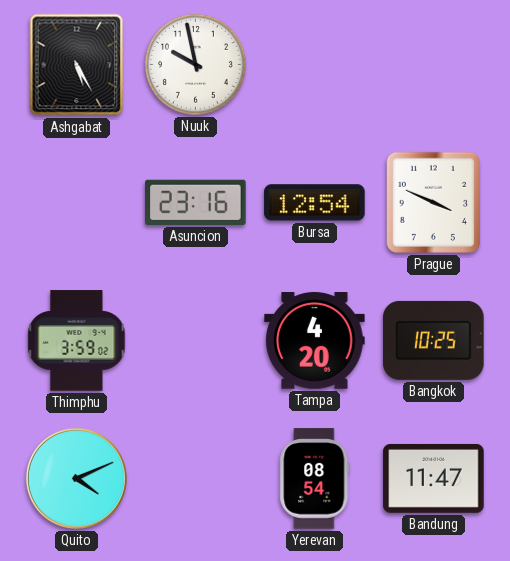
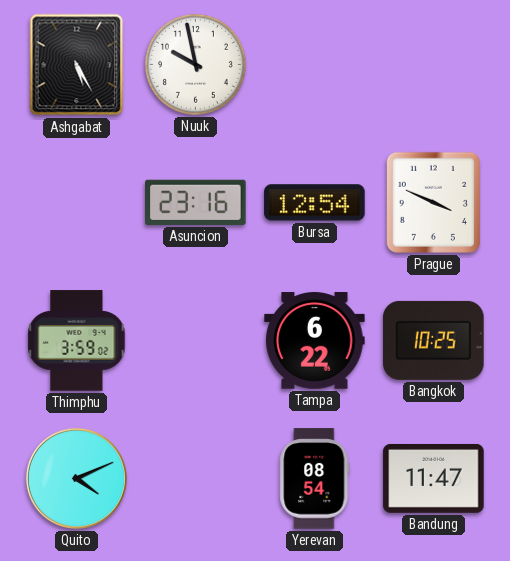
Tampa: 4:20 -> 6:22
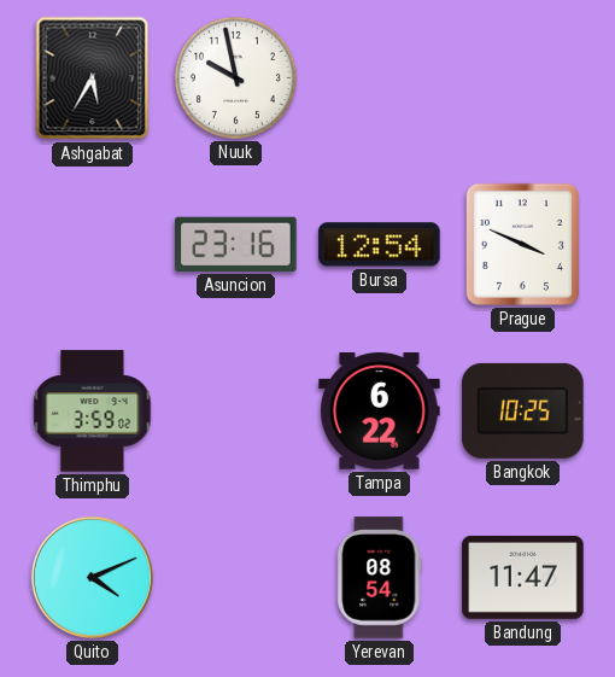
Ashgabat: 5:25 -> 5:35
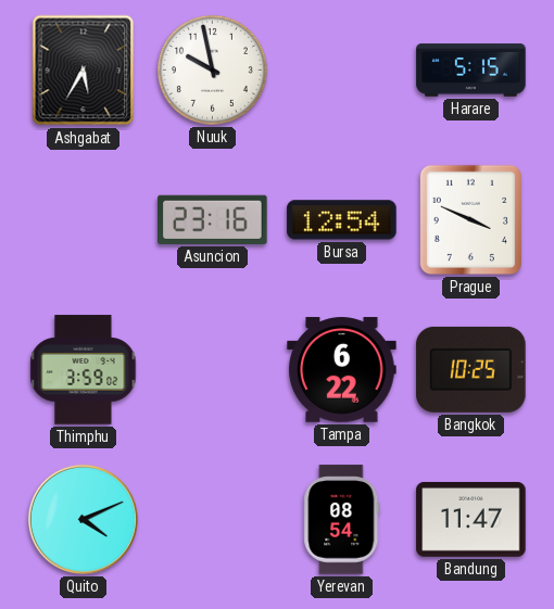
Harare: none -> 5:15
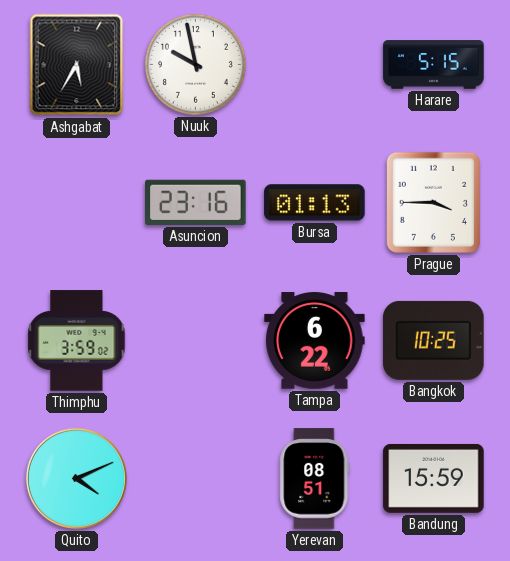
Bursa: 12:54 -> 01:13
Prague: 3:49 -> 3:45
Yerevan: 08:54 -> 08:51
Bandung: 11:47 -> 15:59
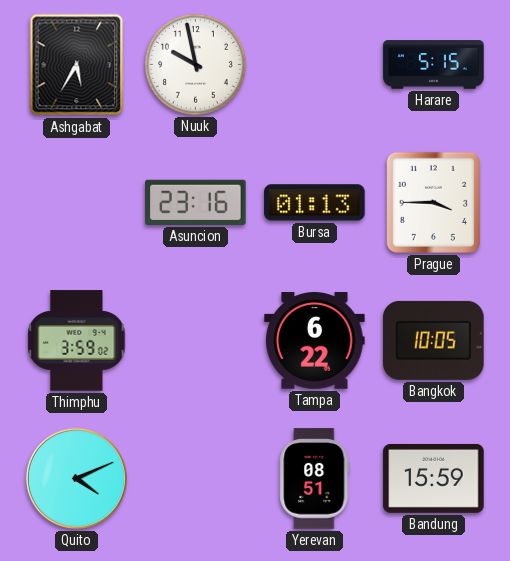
Bangkok: 10:25 -> 10:05
